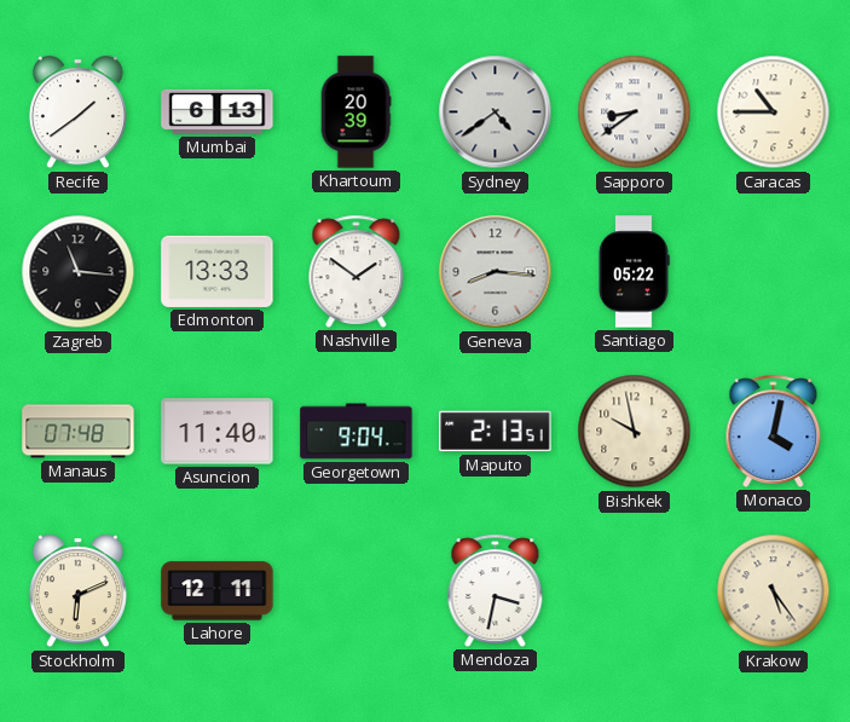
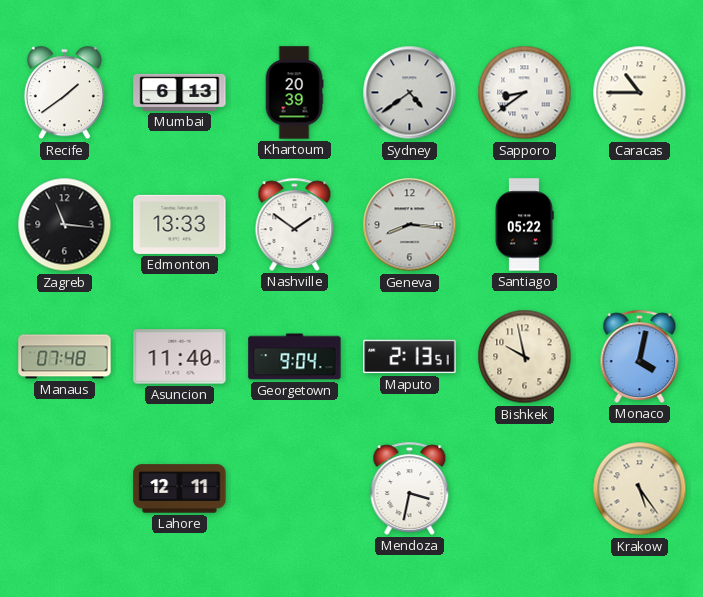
Stockholm: 6:11 -> none
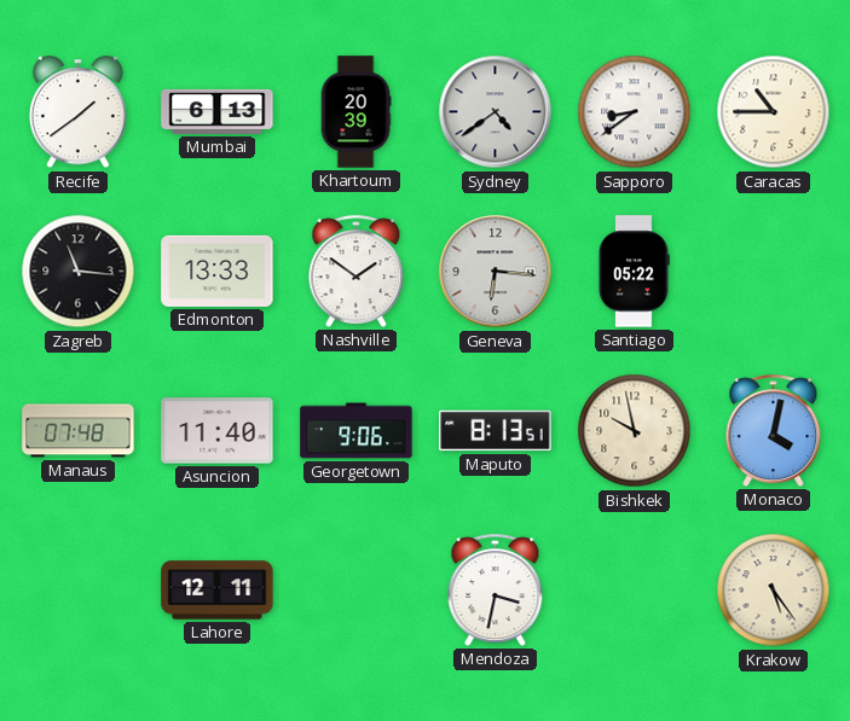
Geneva: 8:16 -> 6:16
Georgetown: 9:04 -> 9:06
Maputo: 2:13 -> 8:13
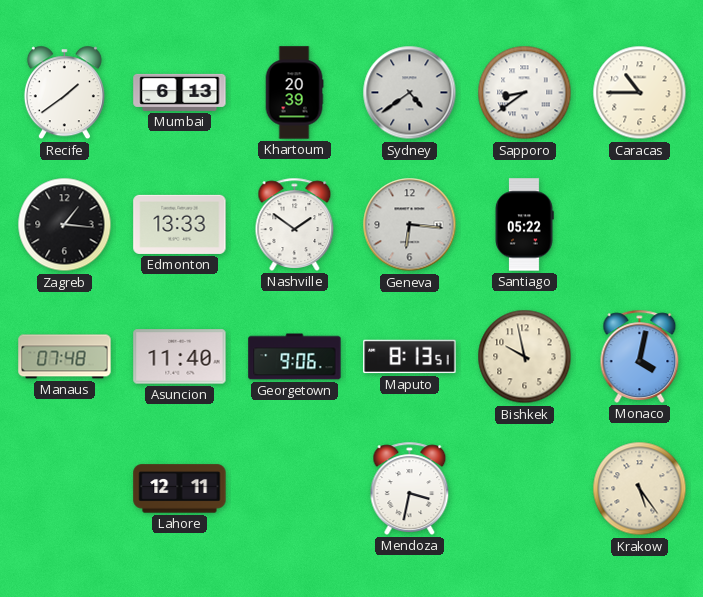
Zagreb: 11:16 -> 1:16
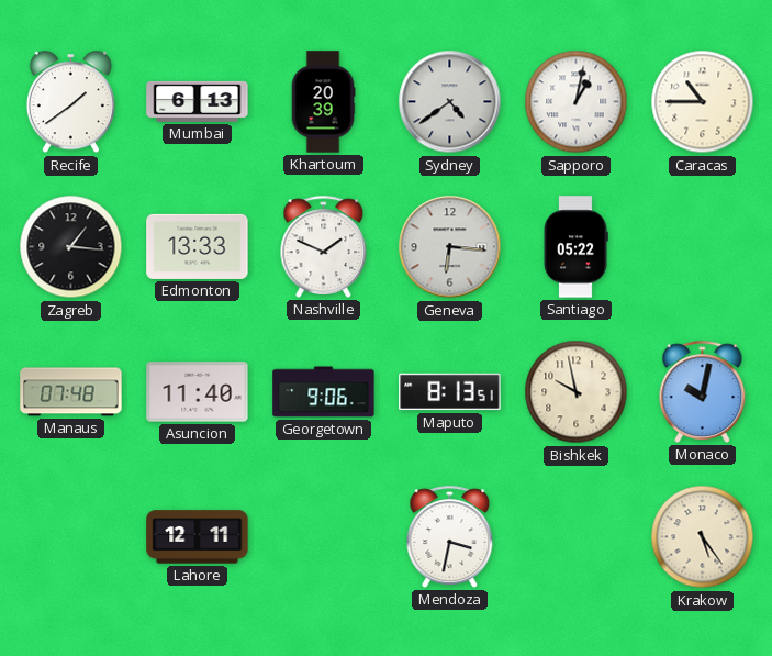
Sapporo: 8:39 -> 1:02
Nashville: 1:51 -> 1:49
Monaco: 4:02 -> 10:02
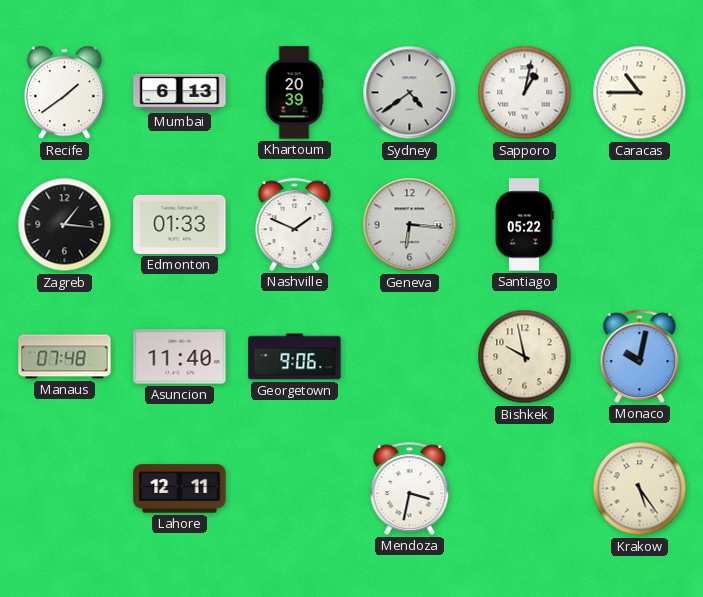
Edmonton: 13:33 -> 01:33
Maputo: 8:13 -> none
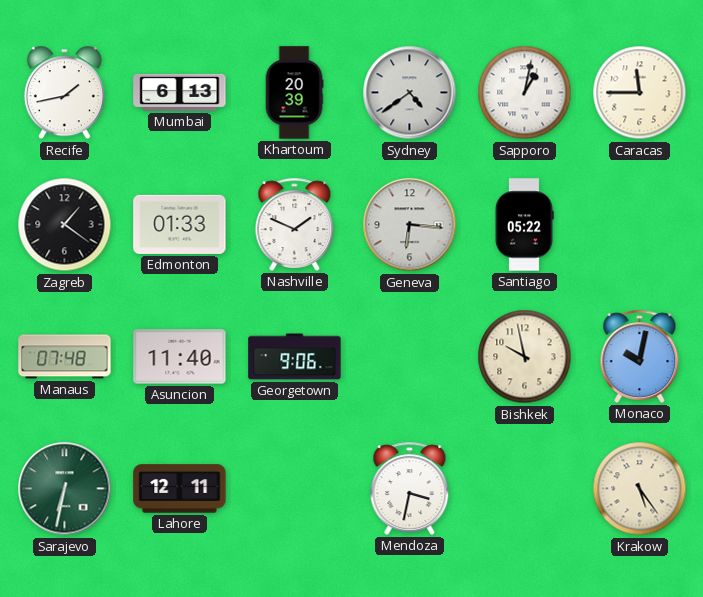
Recife: 1:39 -> 1:43
Caracas: 10:45 -> 11:45
Zagreb: 1:16 -> 1:21
Sarajevo: none -> 6:32
